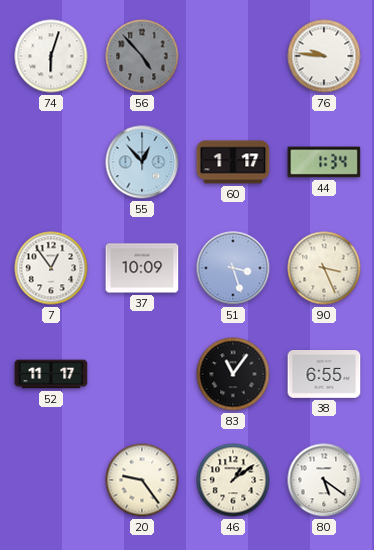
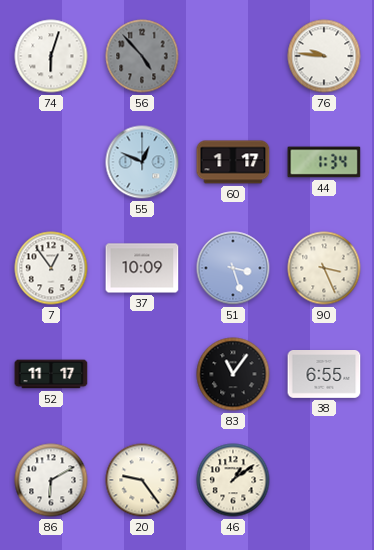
55: 12:53 -> 12:49
86: none -> 6:10
80: 5:21 -> none
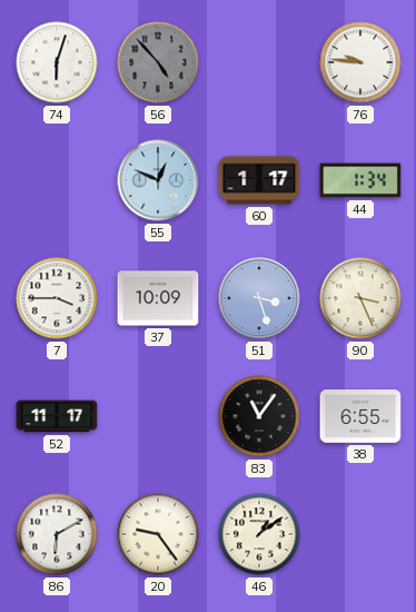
7: 12:54 -> 3:45
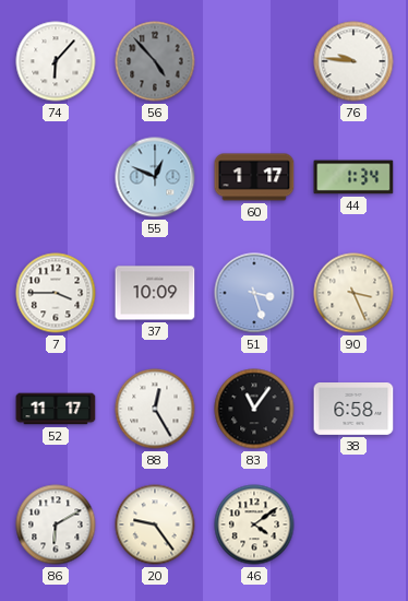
74: 6:03 -> 6:07
88: none -> 12:25
38: 6:55 -> 6:58
46: 1:09 -> 4:09
